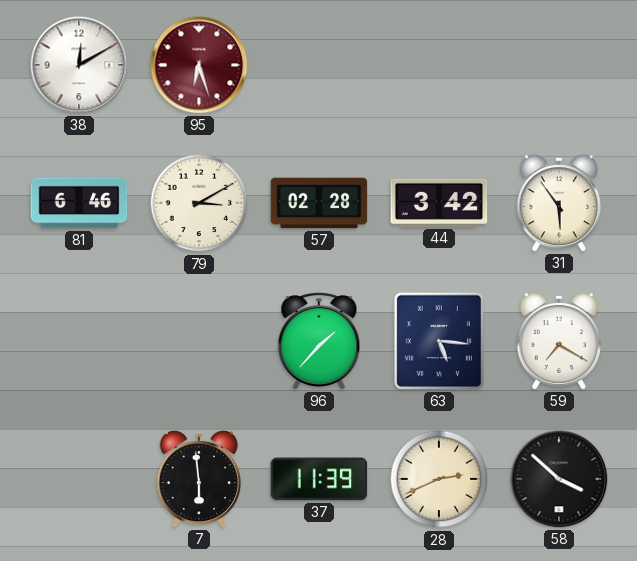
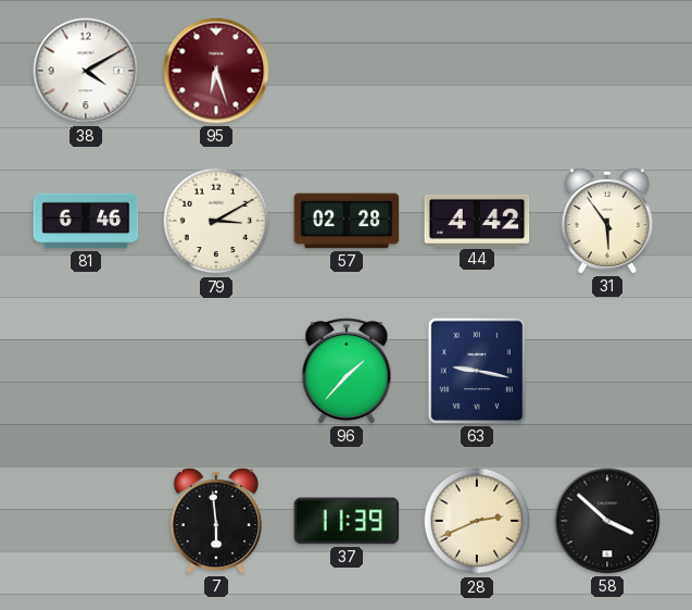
38: 12:10 -> 4:10
44: 3:42 -> 4:42
63: 5:16 -> 9:17
59: 7:20 -> none
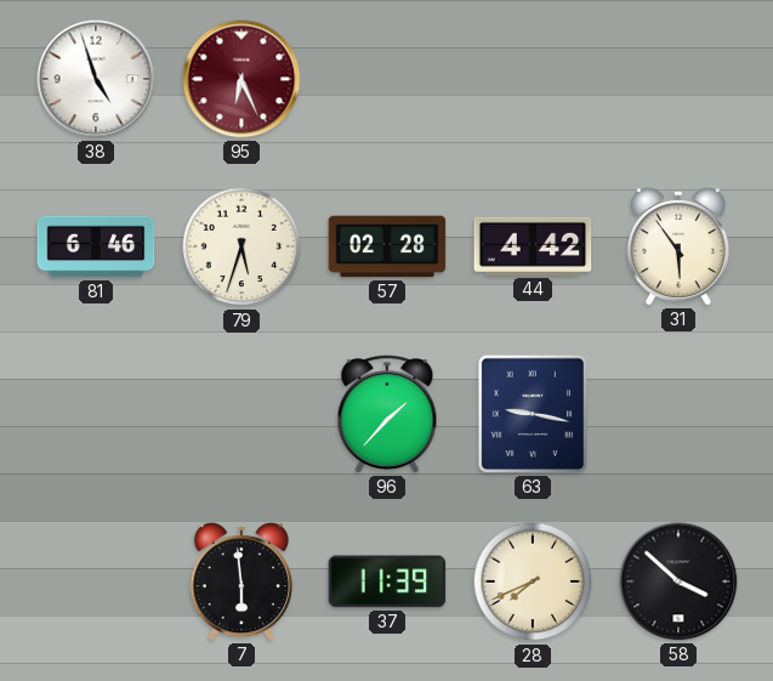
38: 4:10 -> 4:57
95: 6:27 -> 6:26
79: 3:10 -> 5:33
28: 2:41 -> 7:41
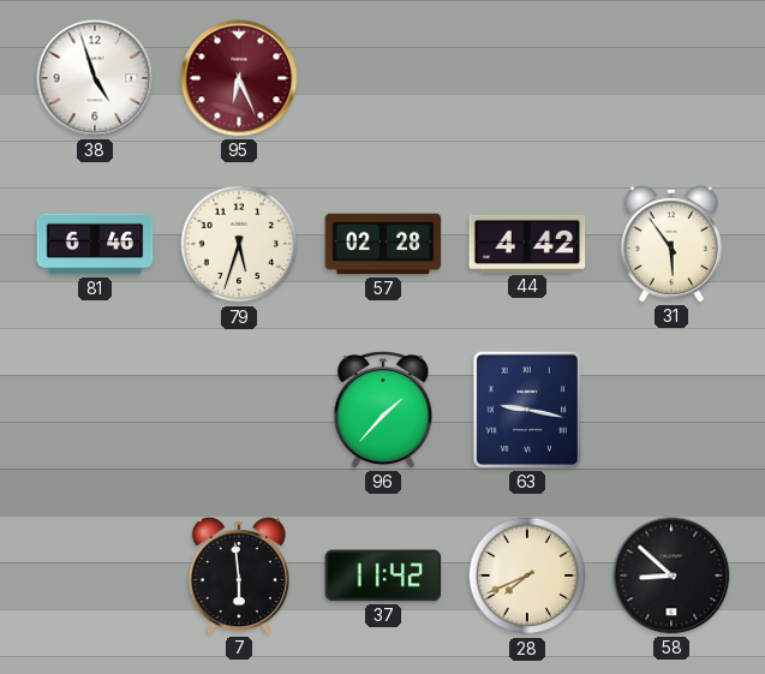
37: 11:39 -> 11:42
58: 3:52 -> 8:52
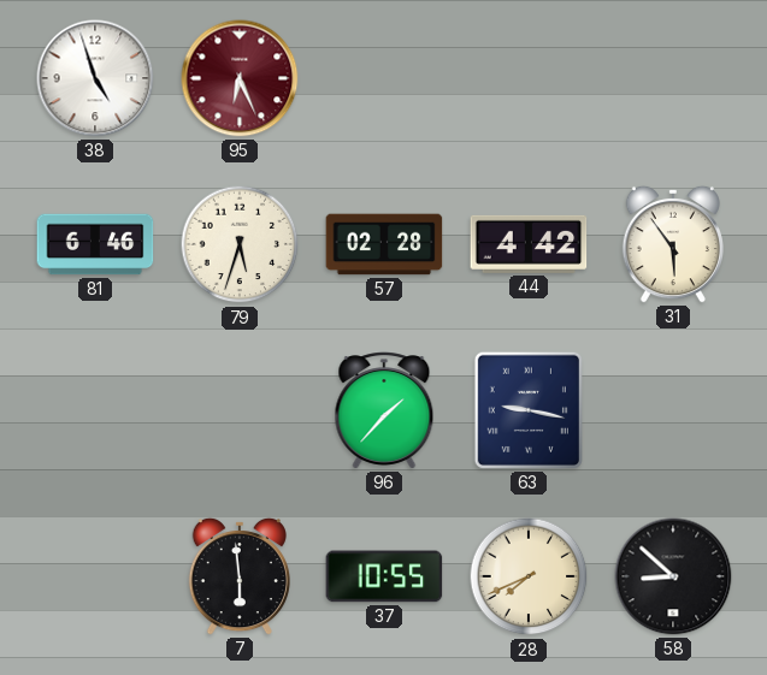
37: 11:42 -> 10:55
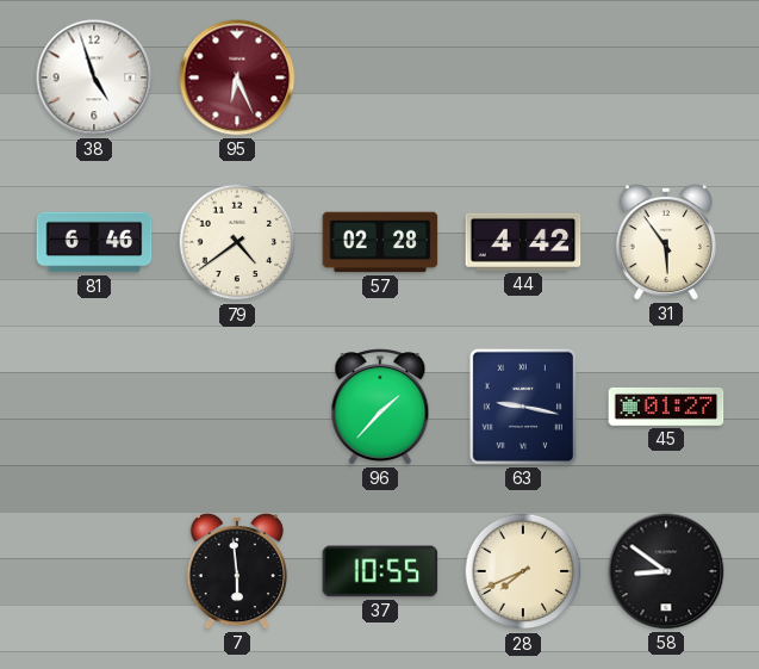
79: 5:33 -> 4:39
45: none -> 01:27
58: 8:52 -> 8:51
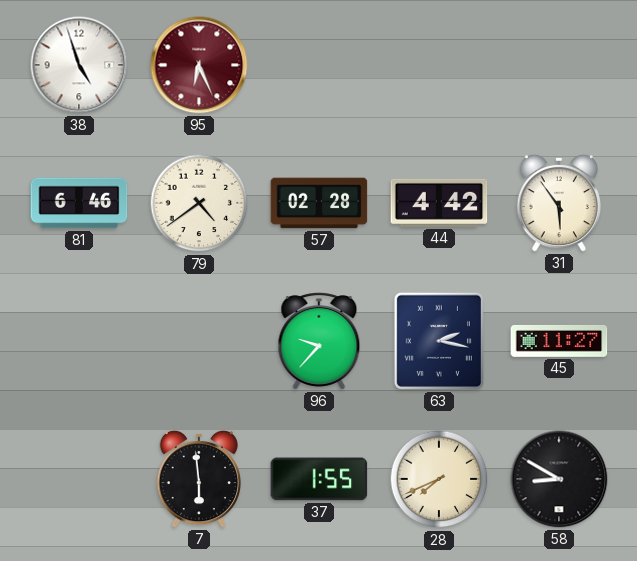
96: 1:37 -> 9:37
63: 9:17 -> 2:17
45: 01:27 -> 11:27
37: 10:55 -> 1:55
58: 8:51 -> 8:50
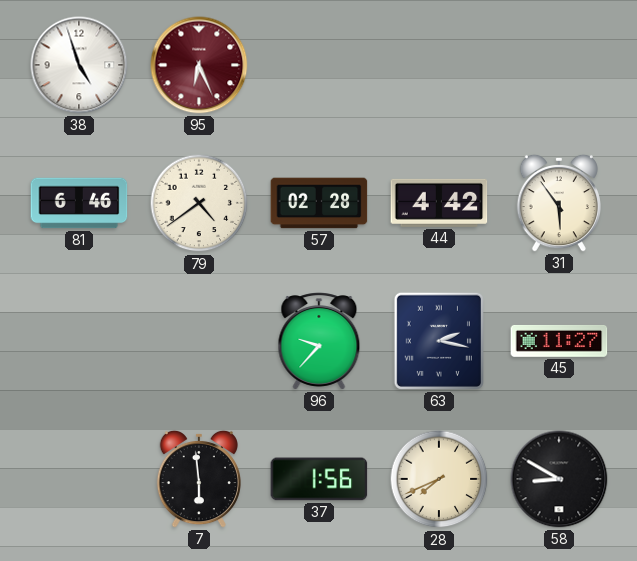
37: 1:55 -> 1:56
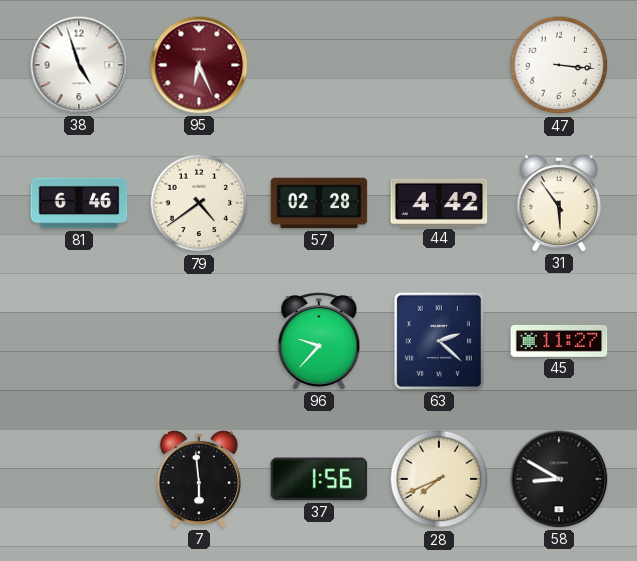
47: none -> 3:16
63: 2:17 -> 2:22
